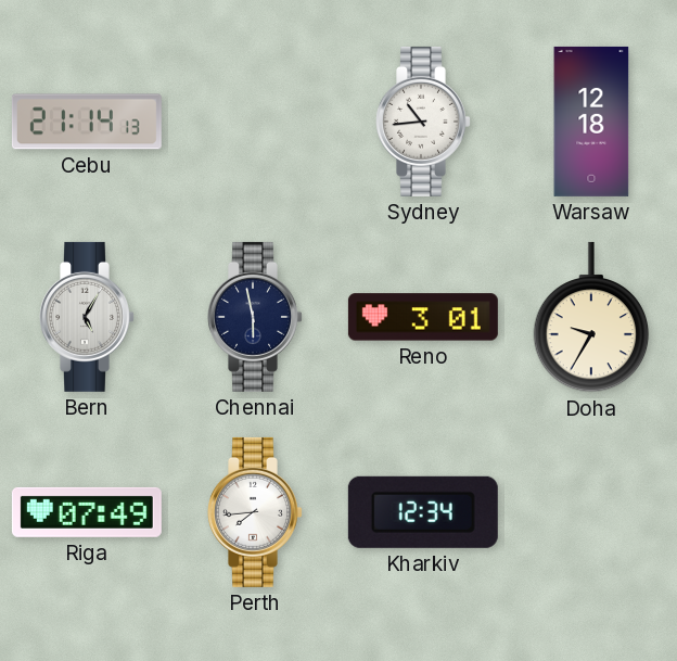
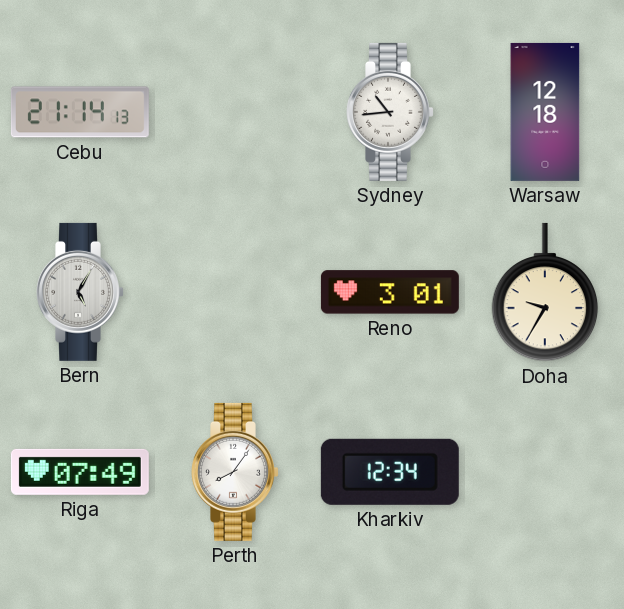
Chennai: 5:58 -> none
Perth: 7:44 -> 8:06
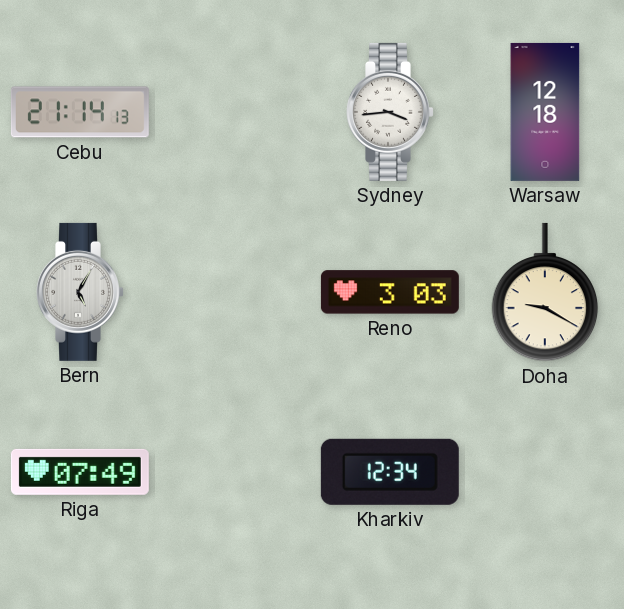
Sydney: 10:44 -> 3:44
Reno: 3:01 -> 3:03
Doha: 9:35 -> 9:20
Perth: 8:06 -> none
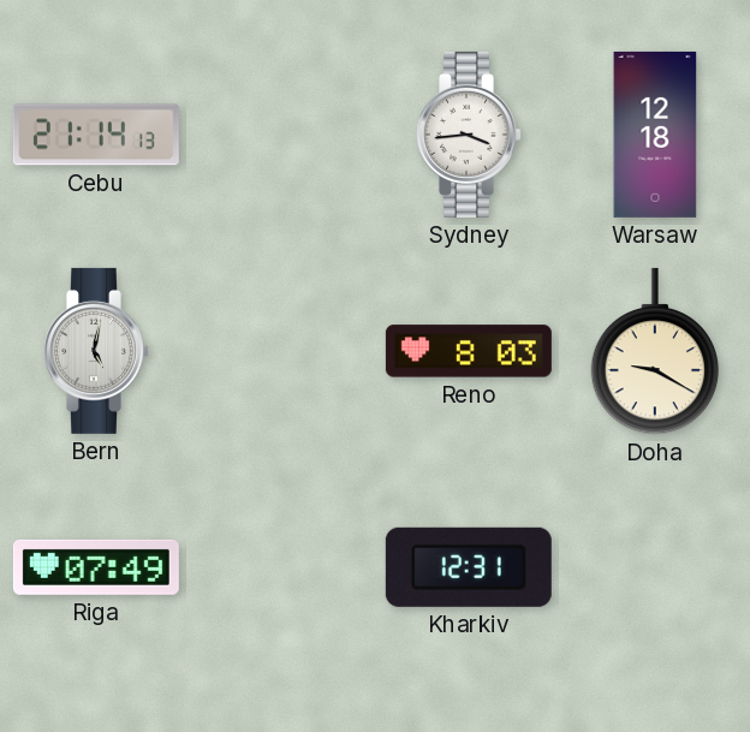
Bern: 5:05 -> 5:02
Reno: 3:03 -> 8:03
Kharkiv: 12:34 -> 12:31
